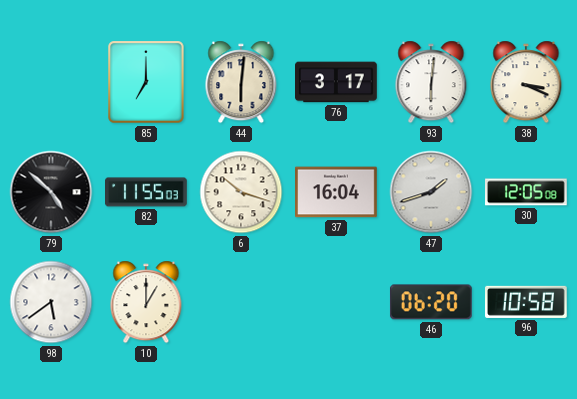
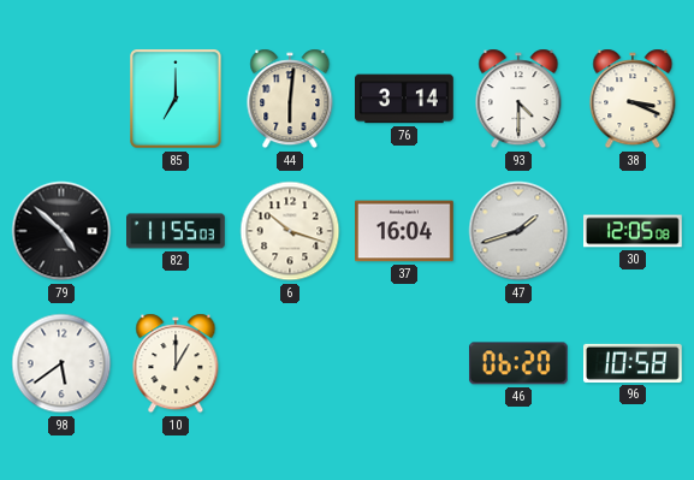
76: 3:17 -> 3:14
93: 6:01 -> 4:30
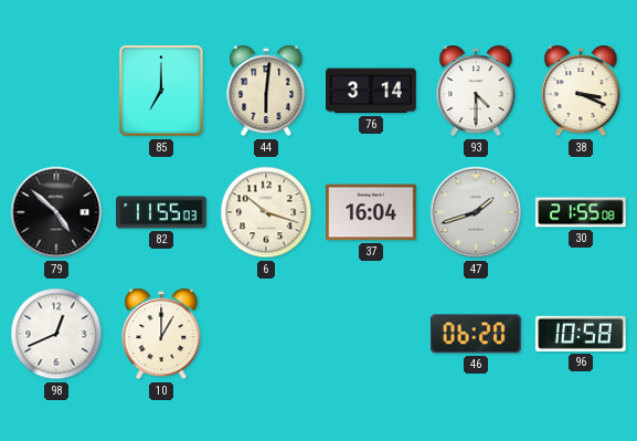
30: 12:05 -> 21:55
98: 5:39 -> 12:41
